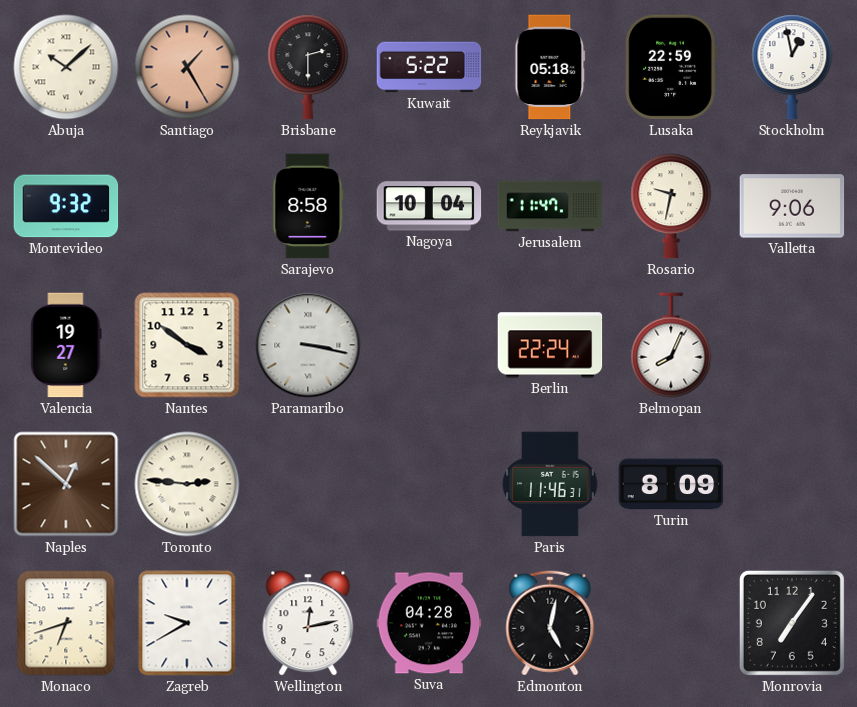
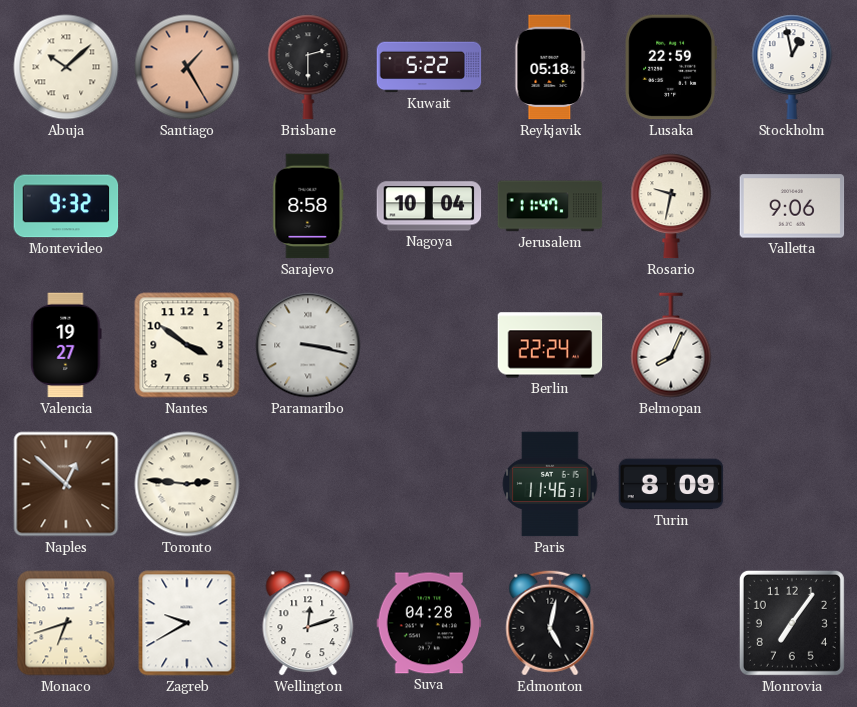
Wellington: 12:13 -> 12:12
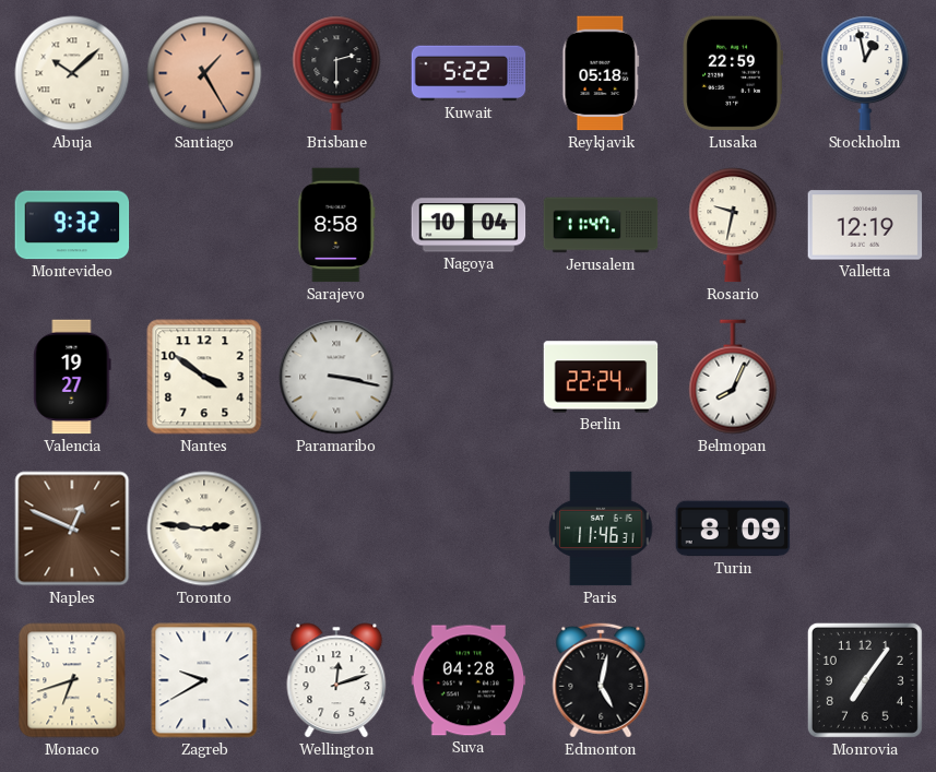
Valletta: 9:06 -> 12:19
Naples: 12:52 -> 12:49
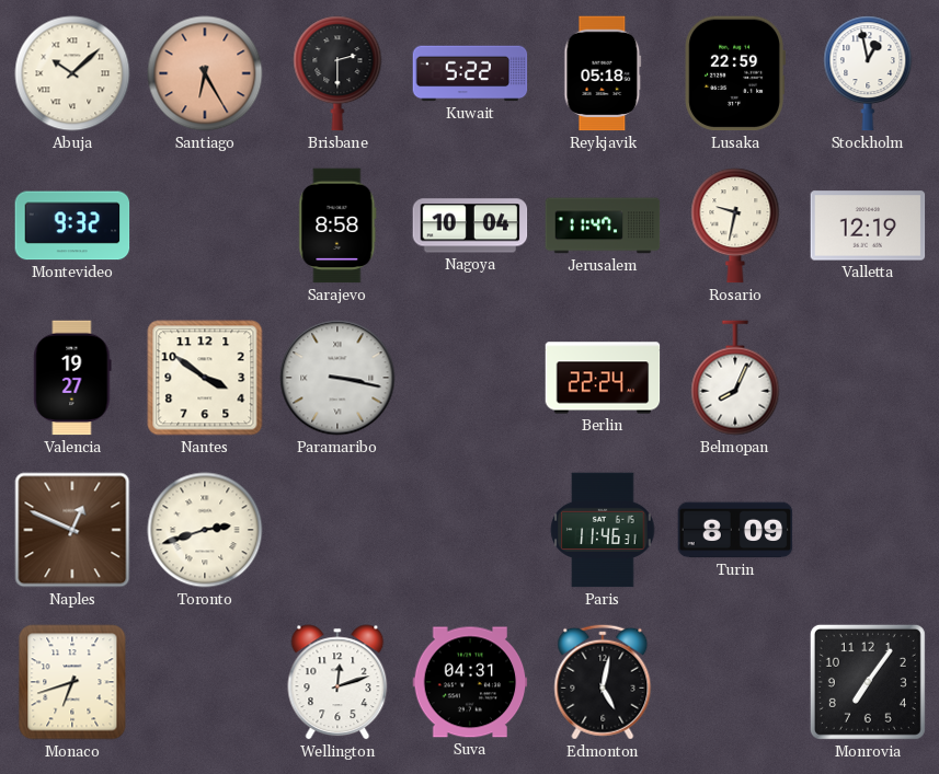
Santiago: 1:25 -> 6:25
Toronto: 2:46 -> 2:42
Zagreb: 9:40 -> none
Suva: 04:28 -> 04:31
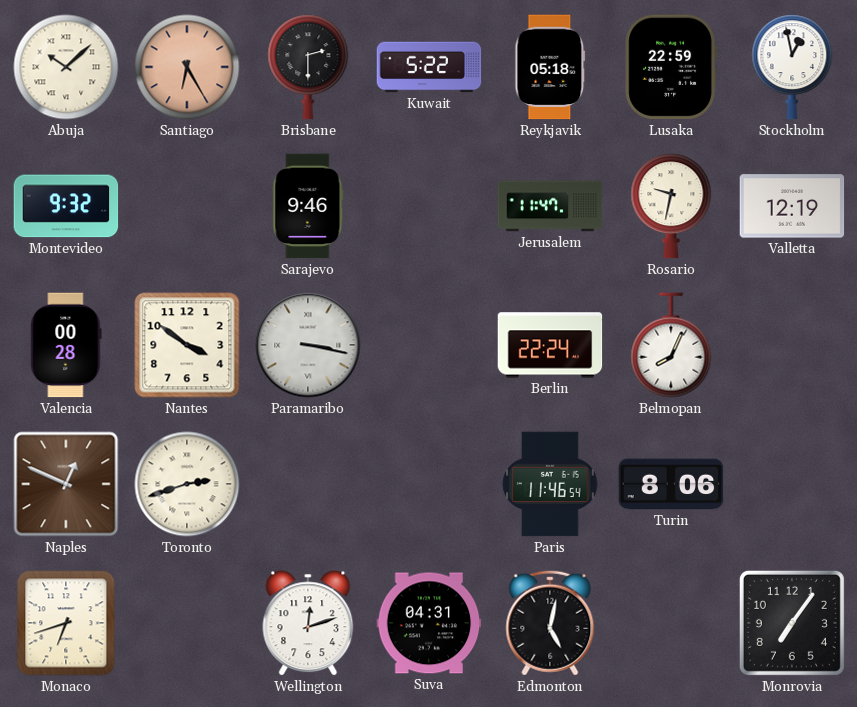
Sarajevo: 8:58 -> 9:46
Nagoya: 10:04 -> none
Valencia: 19:27 -> 00:28
Paris: 11:46:31 -> 11:46:54
Turin: 8:09 -> 8:06
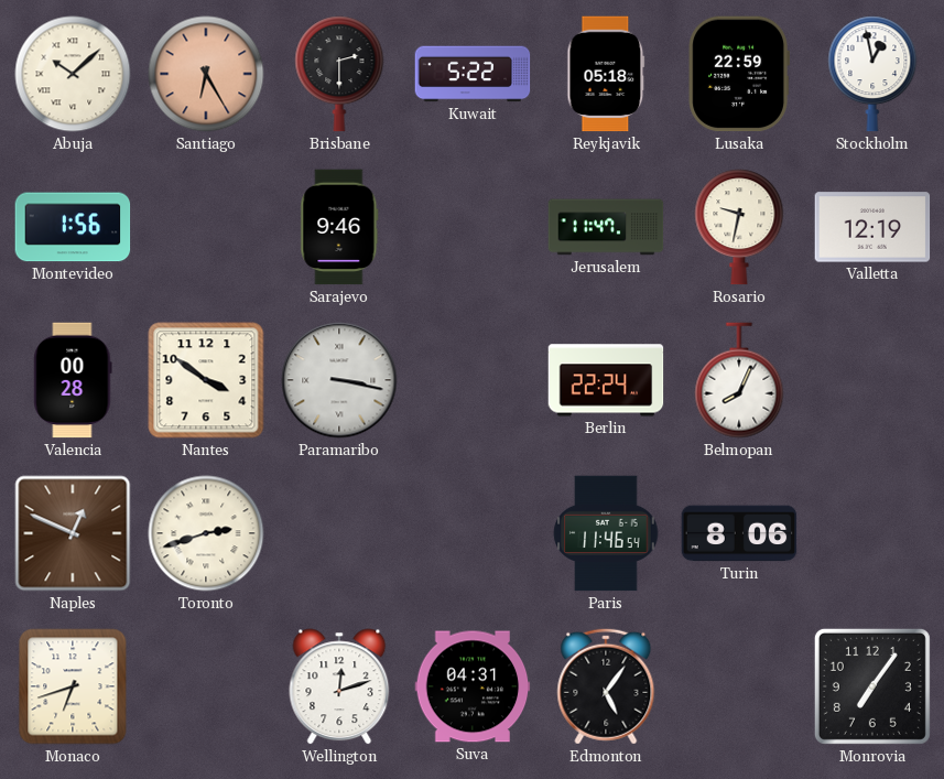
Montevideo: 9:32 -> 1:56
Edmonton: 5:02 -> 5:06
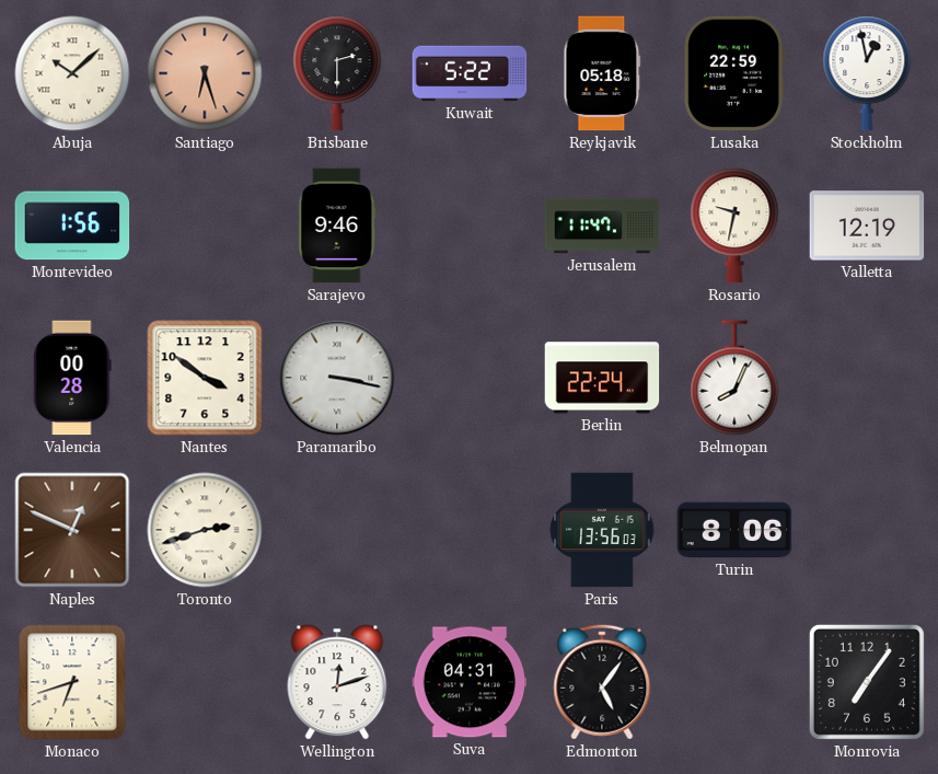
Santiago: 6:25 -> 6:27
Paris: 11:46 -> 13:56
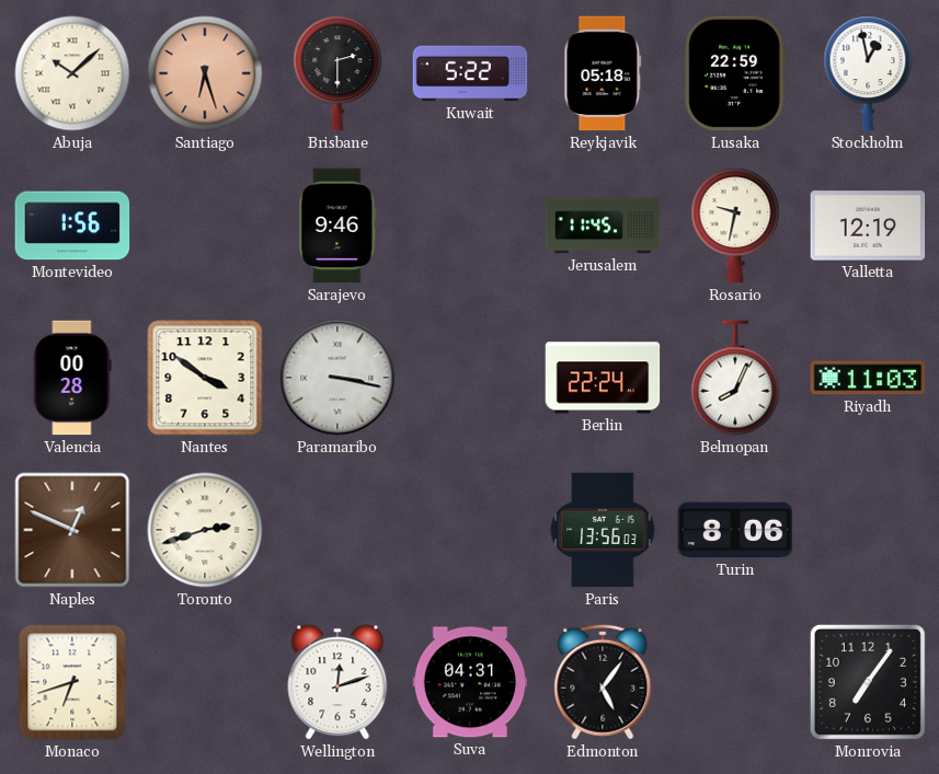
Jerusalem: 11:47 -> 11:45
Riyadh: none -> 11:03
